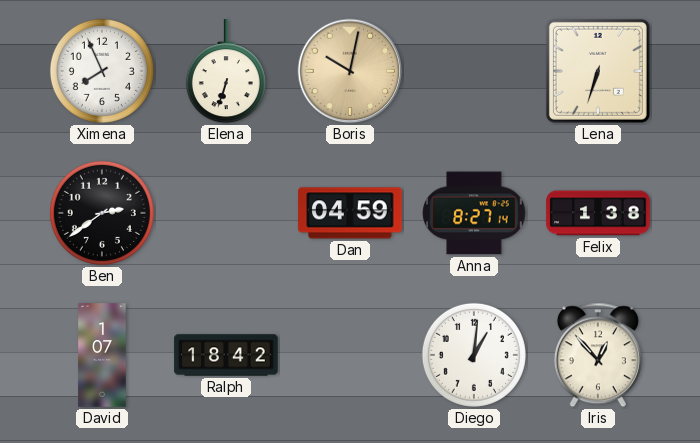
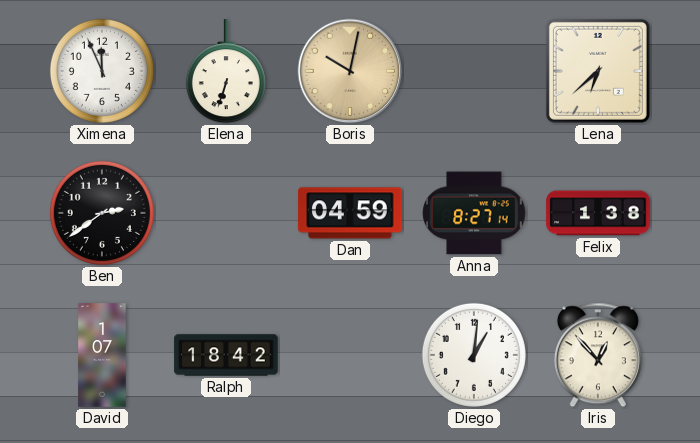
Ximena: 7:56 -> 11:56
Lena: 6:33 -> 6:38
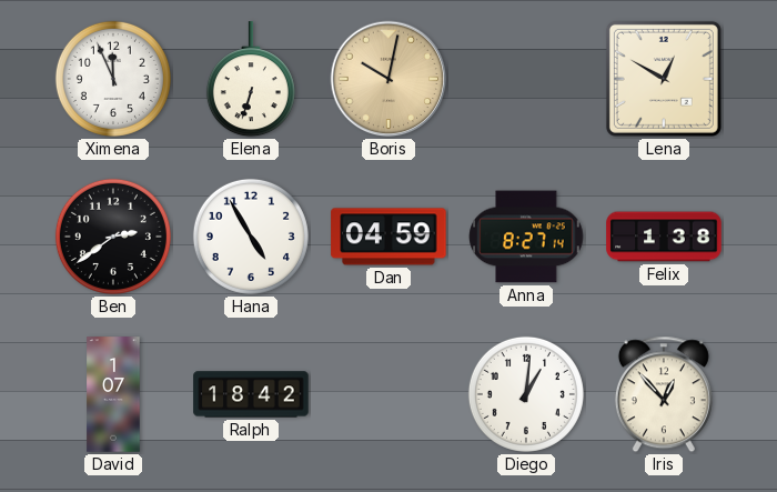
Lena: 6:38 -> 12:50
Hana: none -> 4:55
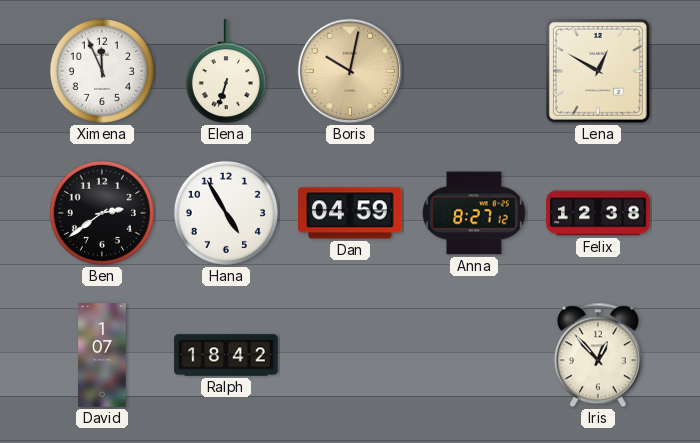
Anna: 8:27:14 -> 8:27:12
Felix: 1:38 -> 12:38
Diego: 1:01 -> none
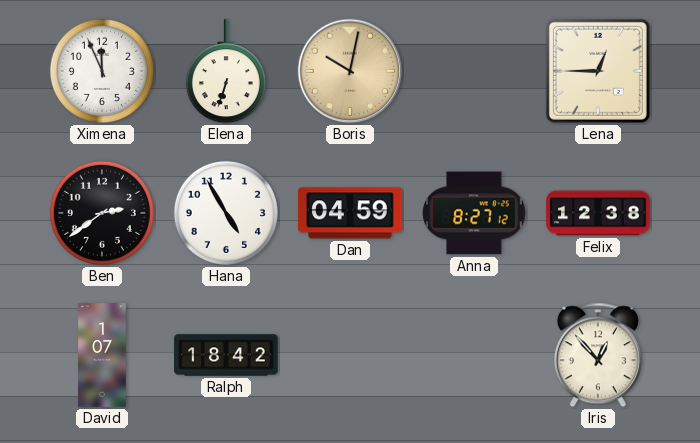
Lena: 12:50 -> 12:45
